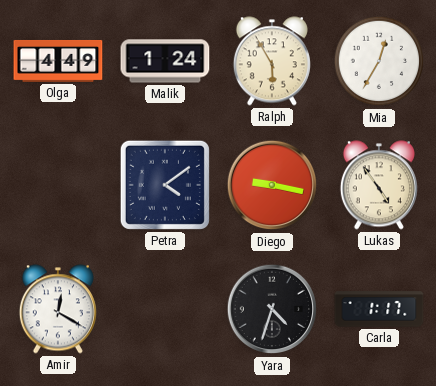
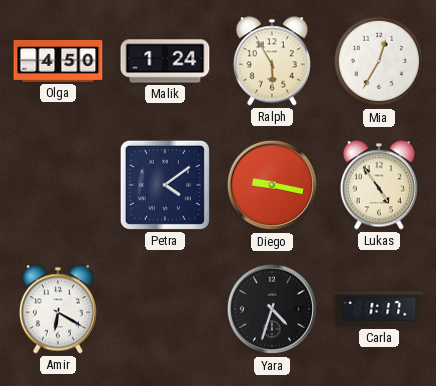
Olga: 4:49 -> 4:50
Amir: 12:20 -> 6:20
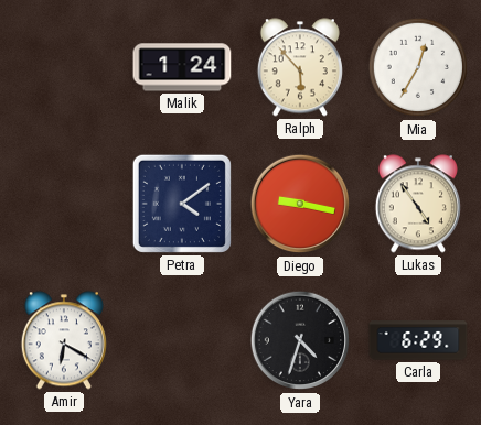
Olga: 4:50 -> none
Ralph: 5:55 -> 5:53
Carla: 1:17 -> 6:29
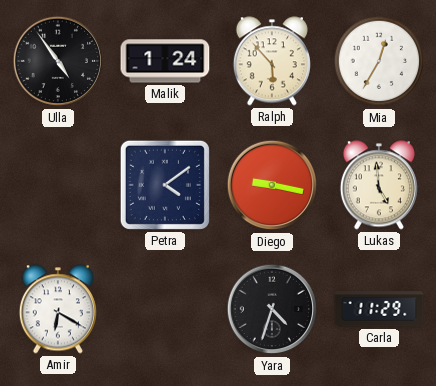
Ulla: none -> 4:54
Lukas: 4:54 -> 4:59
Carla: 6:29 -> 11:29
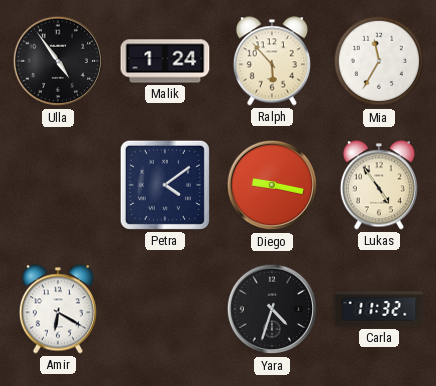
Mia: 12:35 -> 11:35
Lukas: 4:59 -> 4:54
Carla: 11:29 -> 11:32
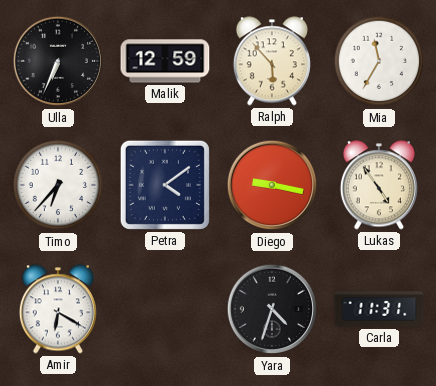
Ulla: 4:54 -> 6:34
Malik: 1:24 -> 12:59
Timo: none -> 6:37
Carla: 11:32 -> 11:31
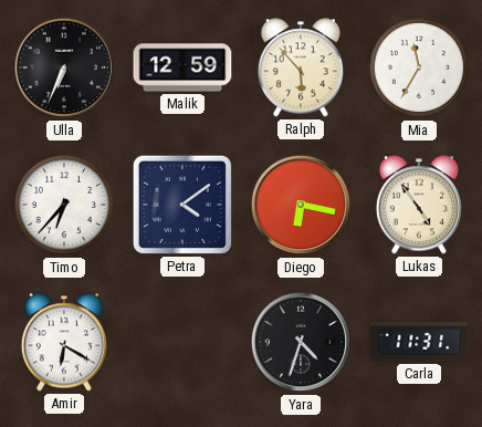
Diego: 9:17 -> 6:17
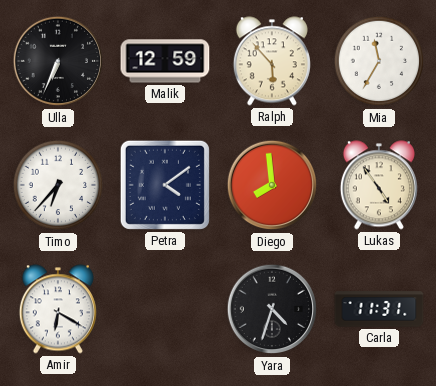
Diego: 6:17 -> 7:59
